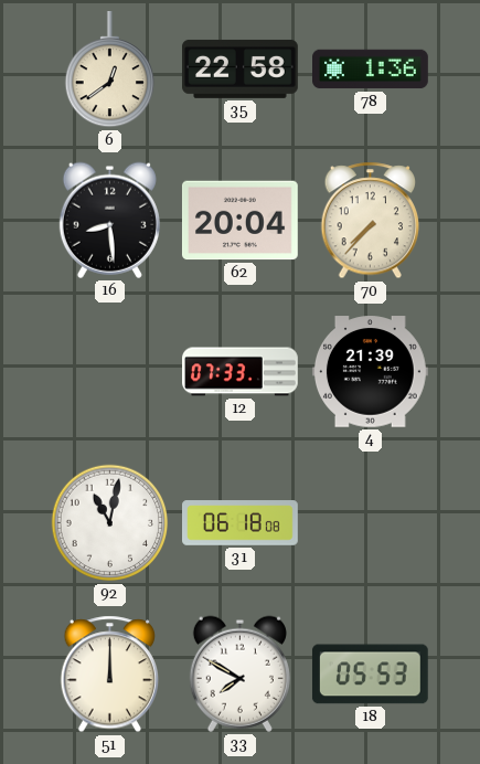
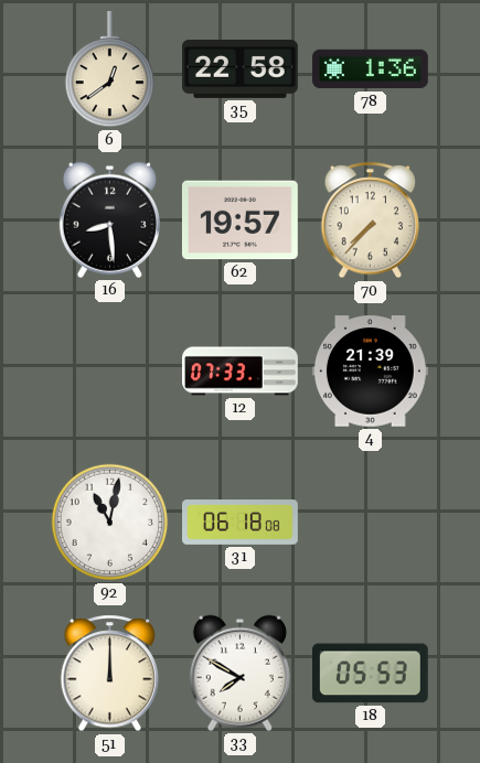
62: 20:04 -> 19:57
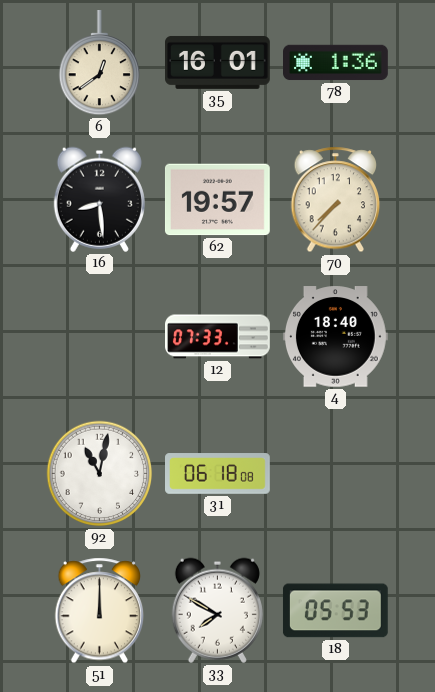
35: 22:58 -> 16:01
4: 21:39 -> 18:40
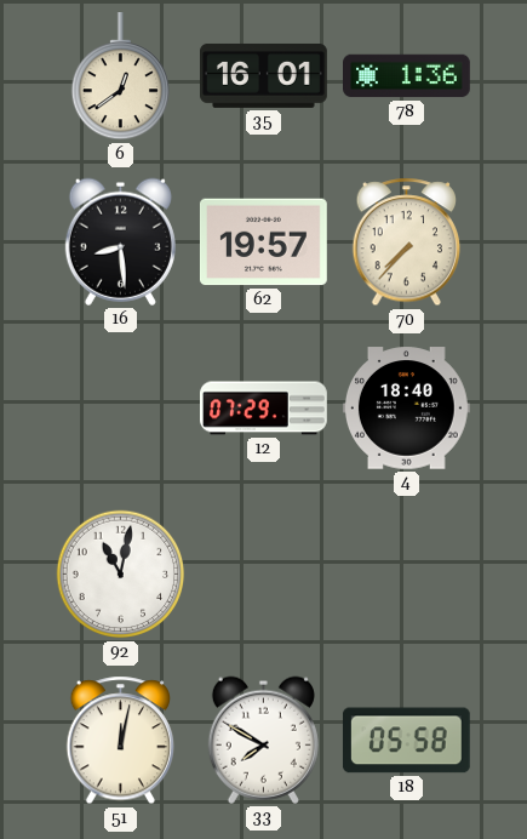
12: 07:33 -> 07:29
31: 06:18 -> none
51: 12:00 -> 12:02
18: 05:53 -> 05:58
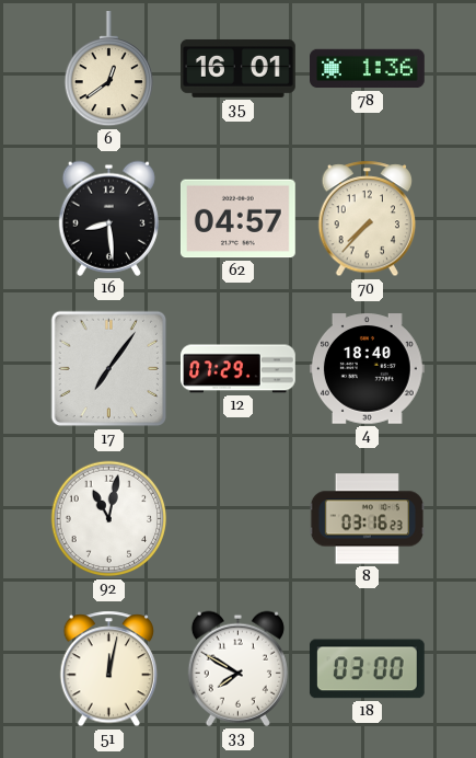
62: 19:57 -> 04:57
17: none -> 7:06
8: none -> 03:16
18: 05:58 -> 03:00
